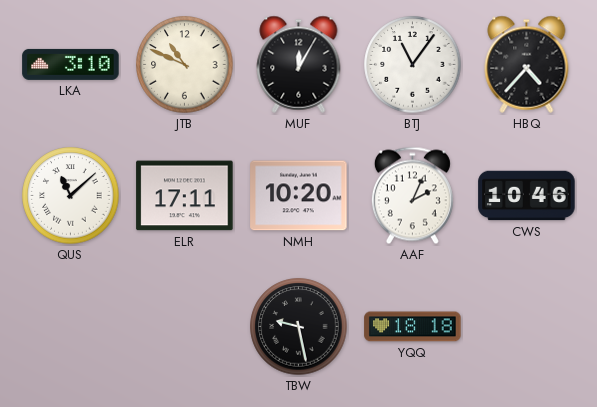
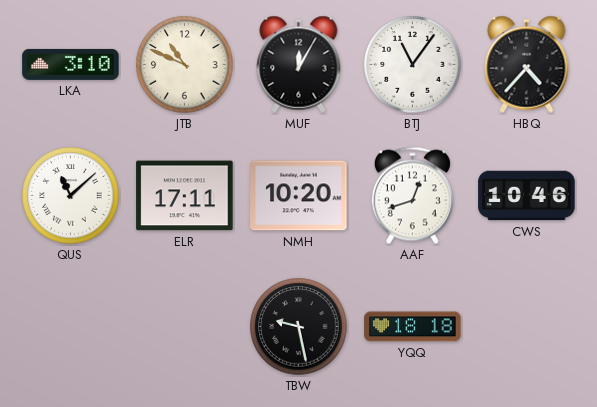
AAF: 2:04 -> 12:42
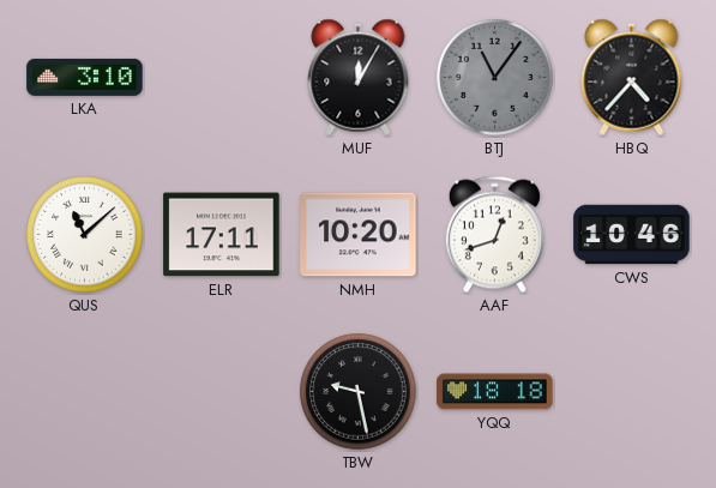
JTB: 10:49 -> none
BTJ dial: white -> grey
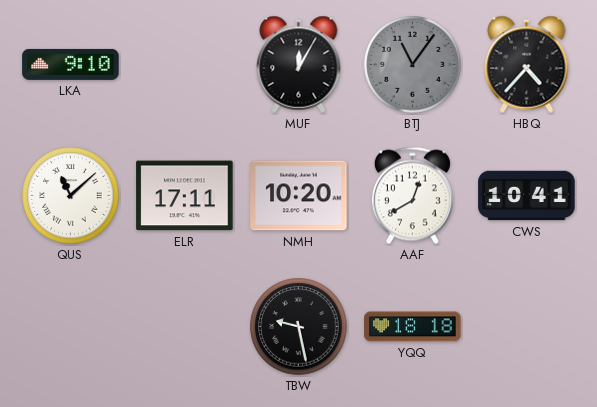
LKA: 3:10 -> 9:10
AAF: 12:42 -> 12:40
CWS: 10:46 -> 10:41
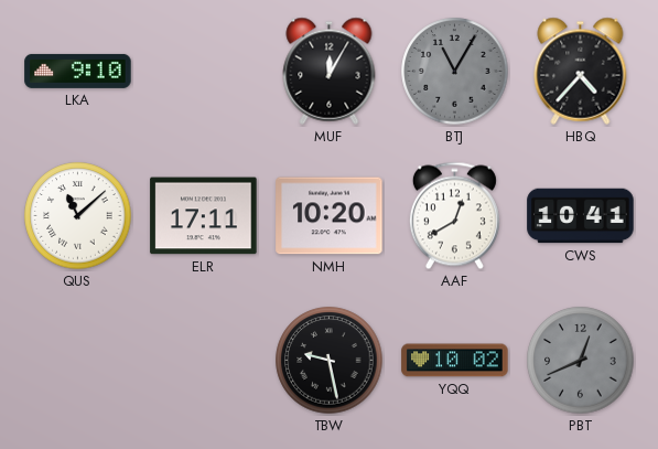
BTJ: 11:06 -> 11:05
YQQ: 18:18 -> 10:02
PBT: none -> 12:41
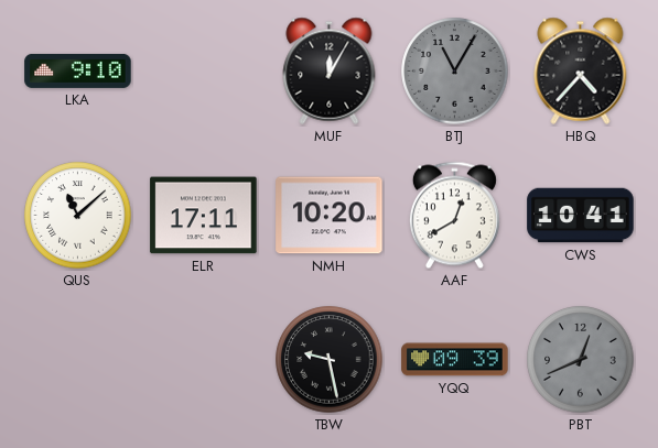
YQQ: 10:02 -> 09:39
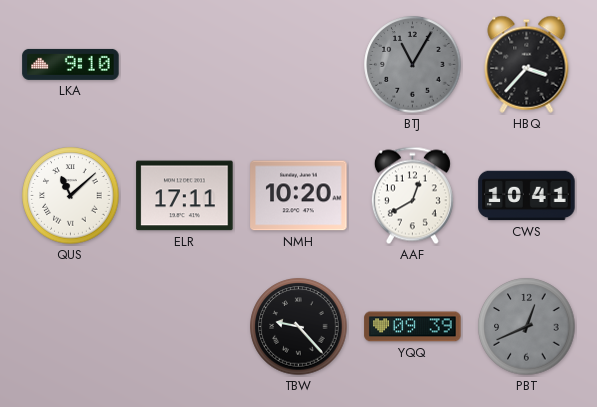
MUF: 12:05 -> none
HBQ: 4:37 -> 3:37
TBW: 9:28 -> 9:23
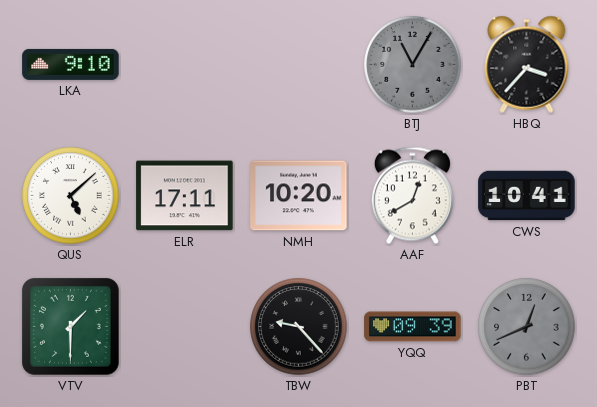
QUS: 11:08 -> 5:08
VTV: none -> 1:30
